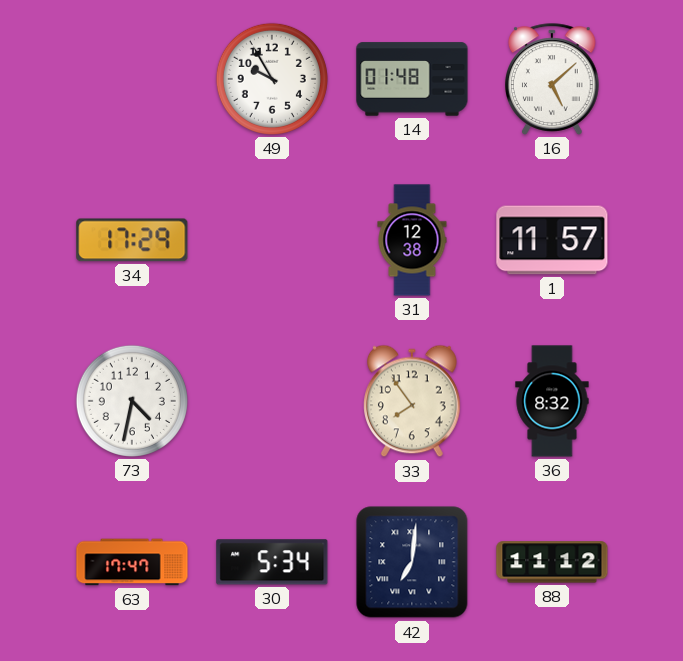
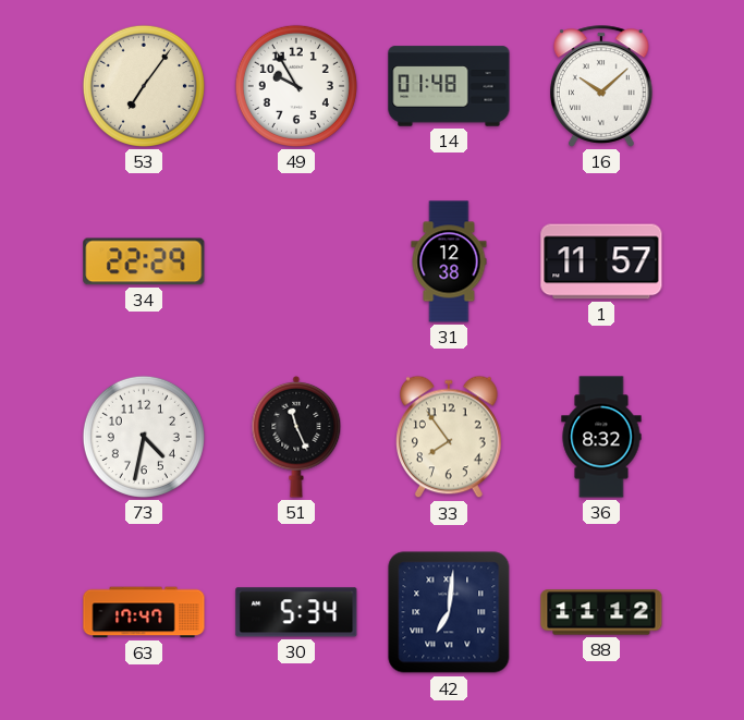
53: none -> 7:06
16: 5:08 -> 10:08
34: 17:29 -> 22:29
51: none -> 11:26
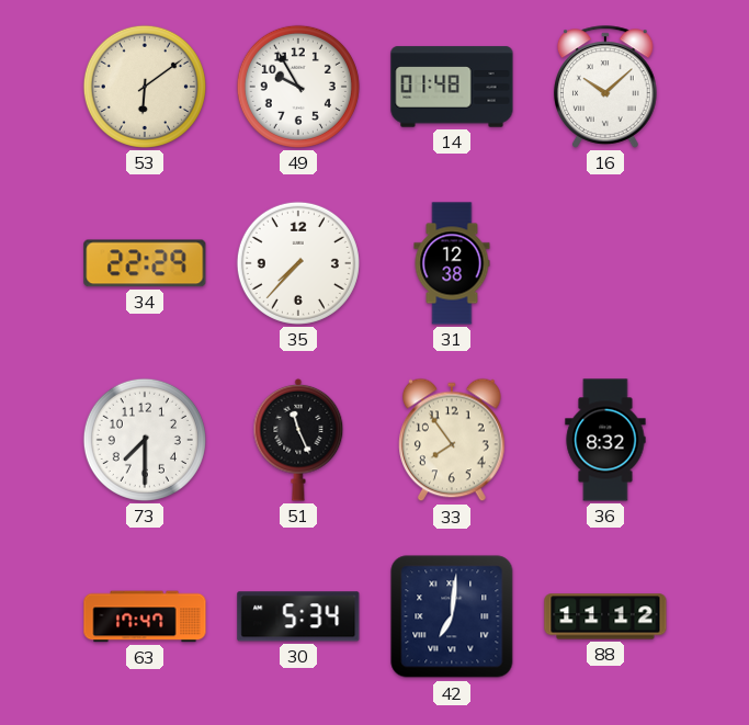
53: 7:06 -> 6:09
35: none -> 7:37
1: 11:57 -> none
73: 4:32 -> 7:30
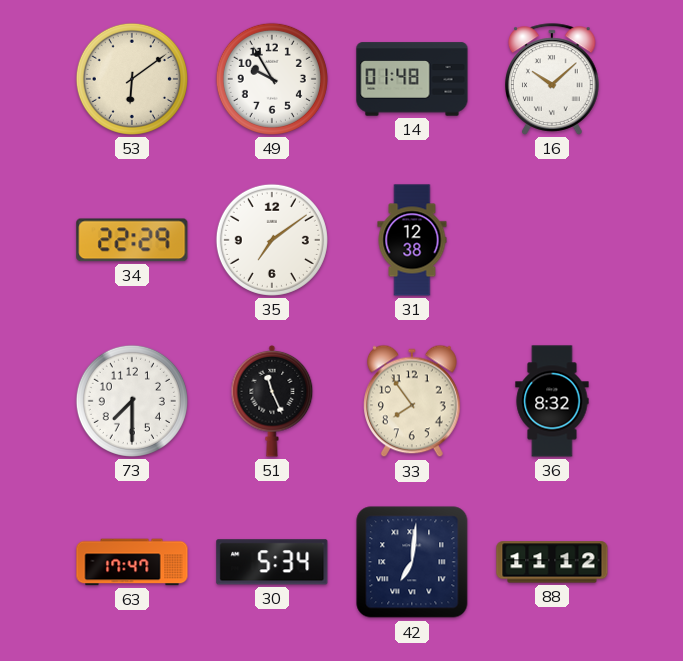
35: 7:37 -> 7:09
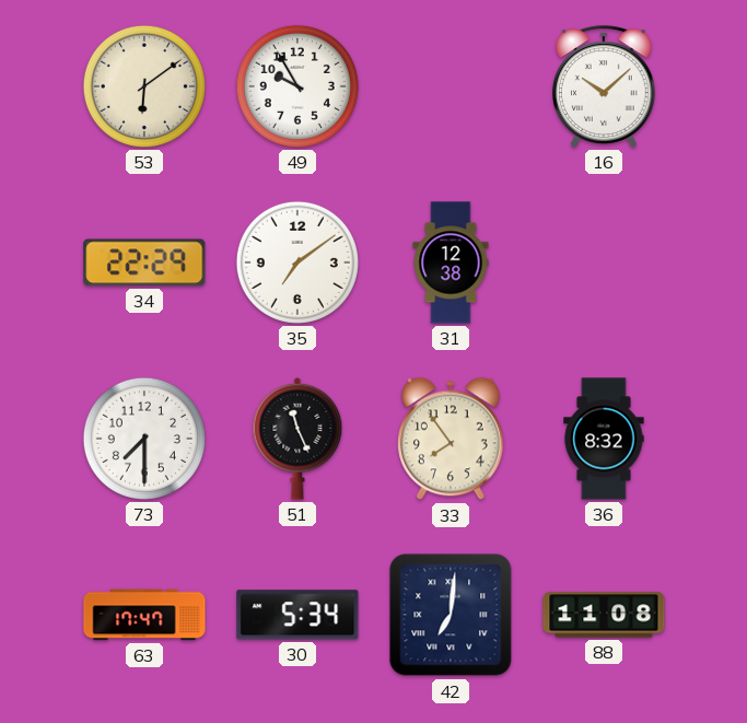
14: 01:48 -> none
88: 11:12 -> 11:08
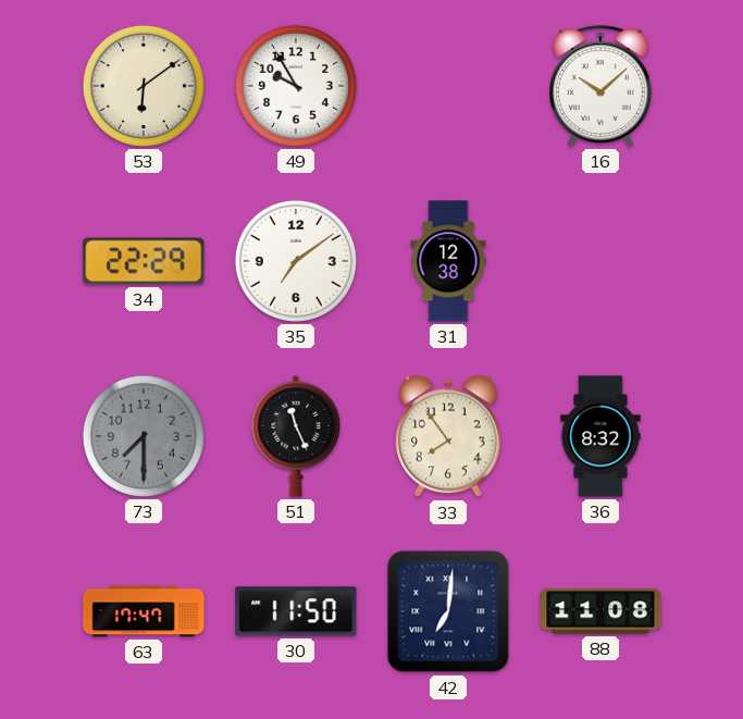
73 dial: white -> grey
30: 5:34 -> 11:50
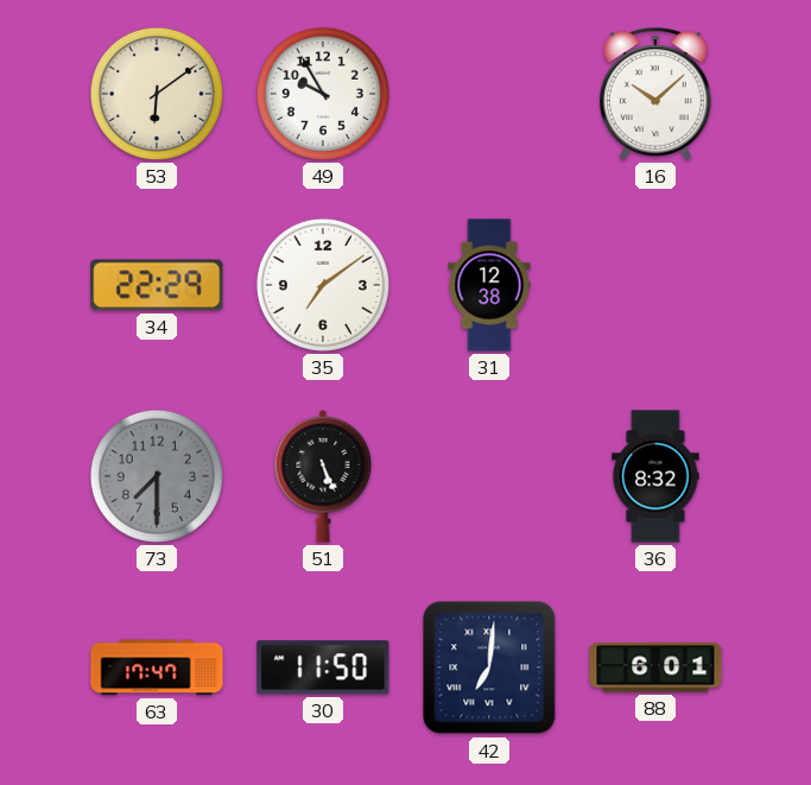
51: 11:26 -> 5:26
33: 7:54 -> none
88: 11:08 -> 6:01
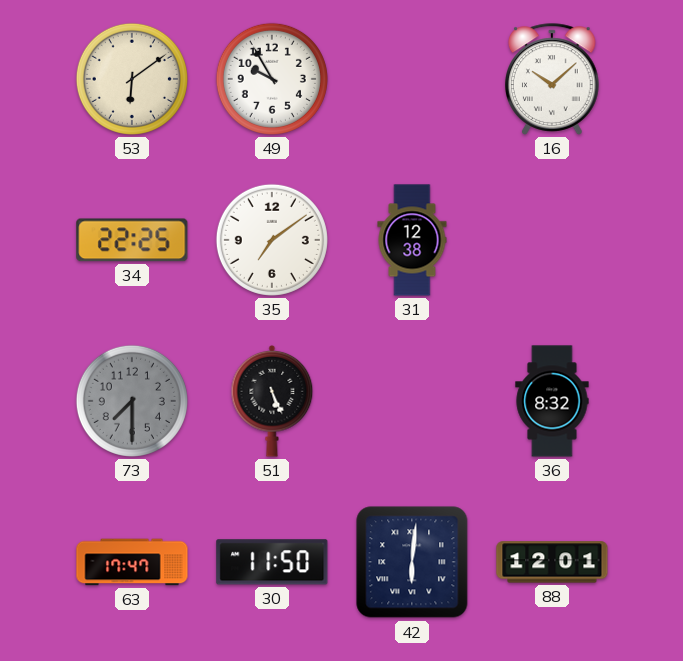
34: 22:29 -> 22:25
42: 7:01 -> 6:01
88: 6:01 -> 12:01
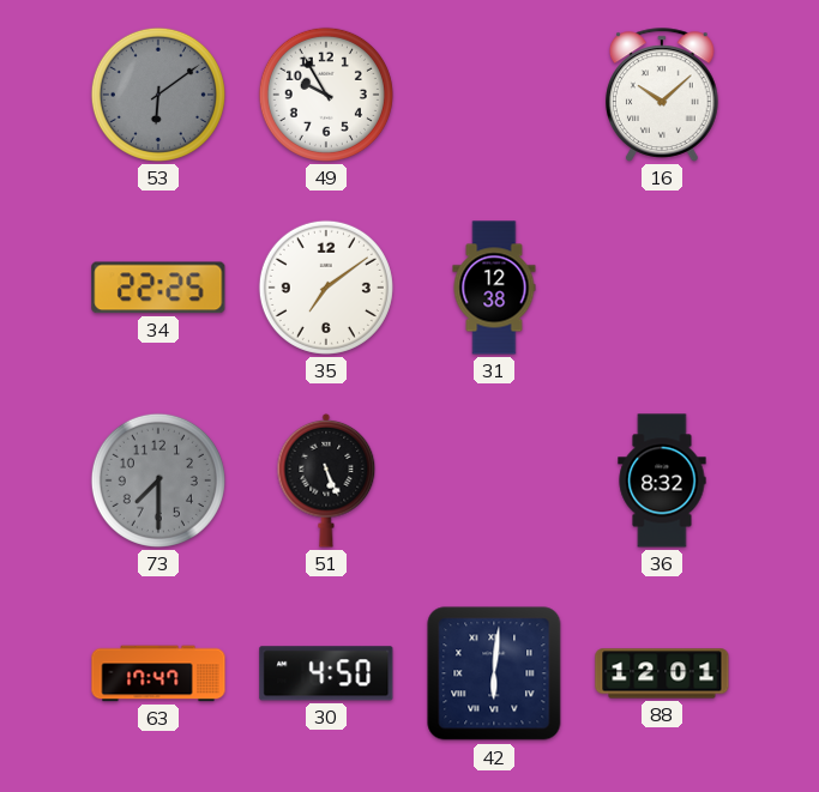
53 dial: cream -> grey
30: 11:50 -> 4:50
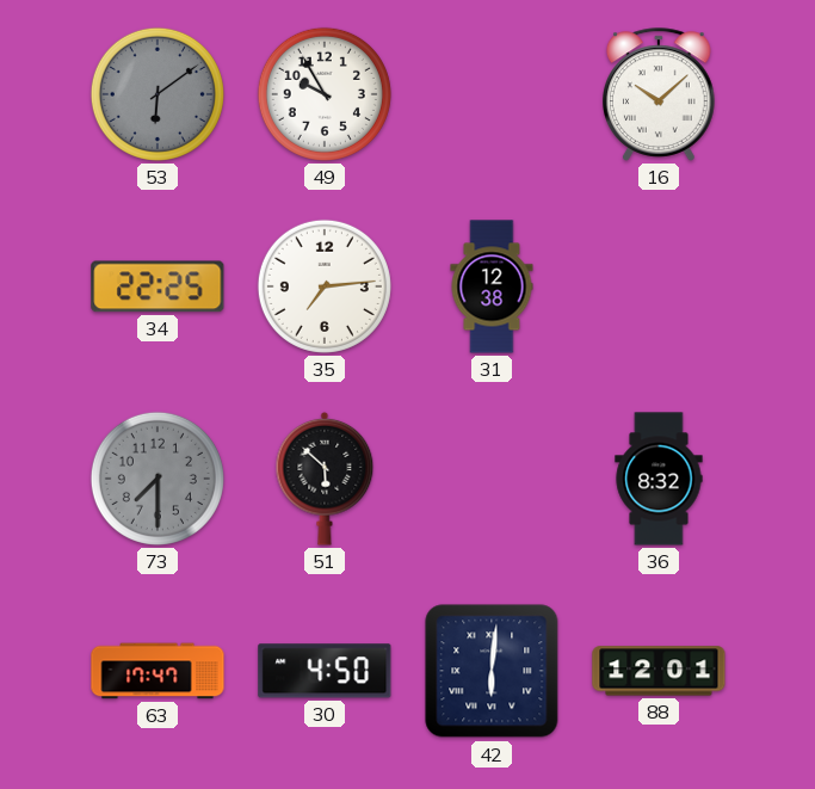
35: 7:09 -> 7:14
51: 5:26 -> 5:52
